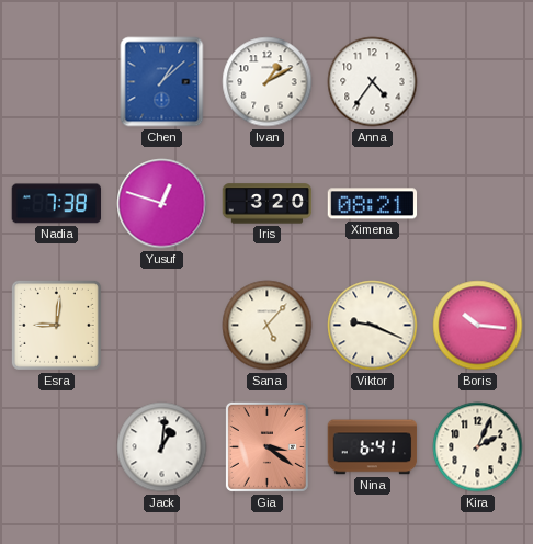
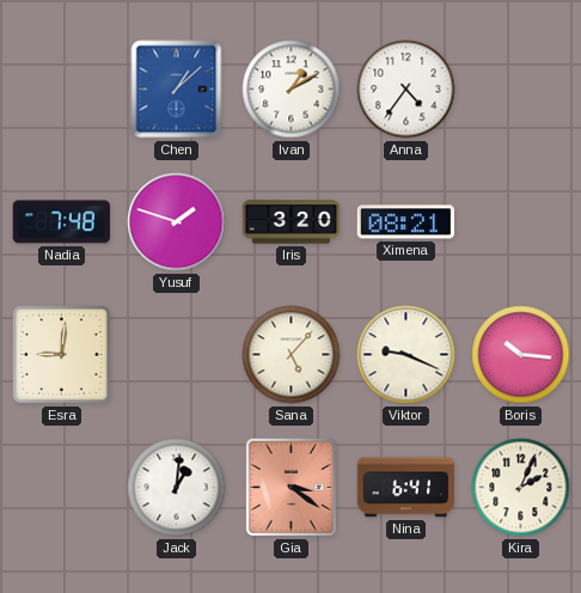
Nadia: 7:38 -> 7:48
Yusuf: 12:48 -> 1:48
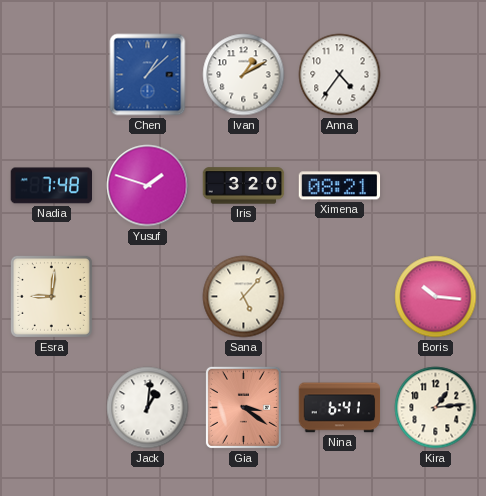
Viktor: 9:19 -> none
Kira: 2:04 -> 1:14
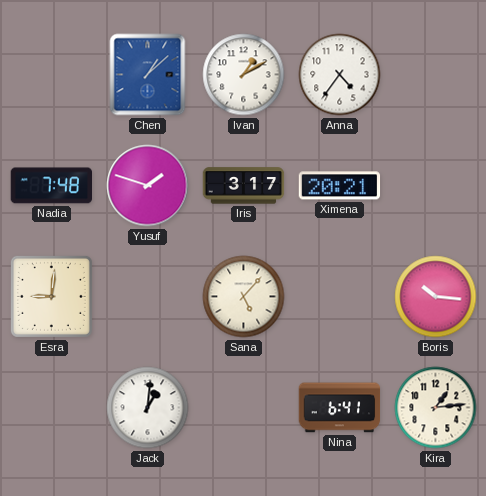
Iris: 3:20 -> 3:17
Ximena: 08:21 -> 20:21
Gia: 3:21 -> none
